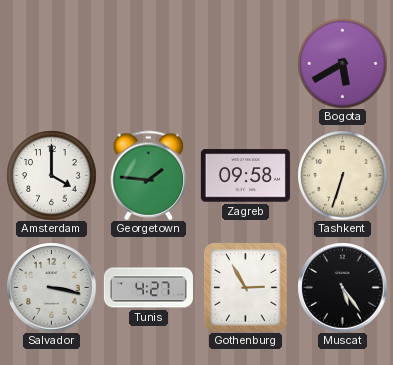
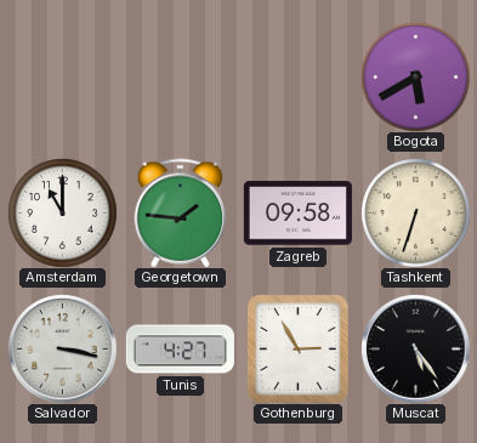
Amsterdam: 4:00 -> 11:00
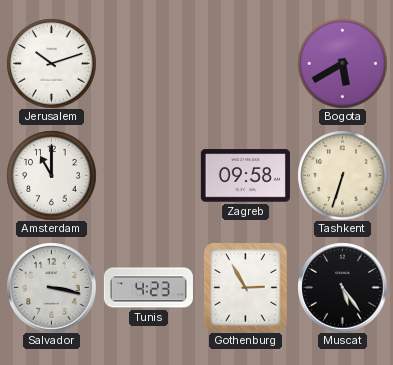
Jerusalem: none -> 10:12
Georgetown: 1:46 -> none
Tunis: 4:27 -> 4:23
